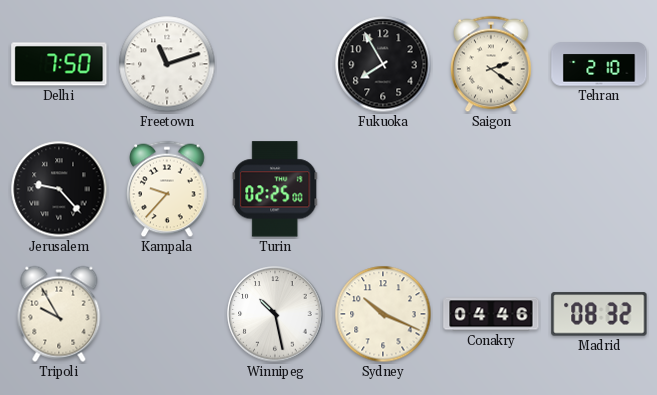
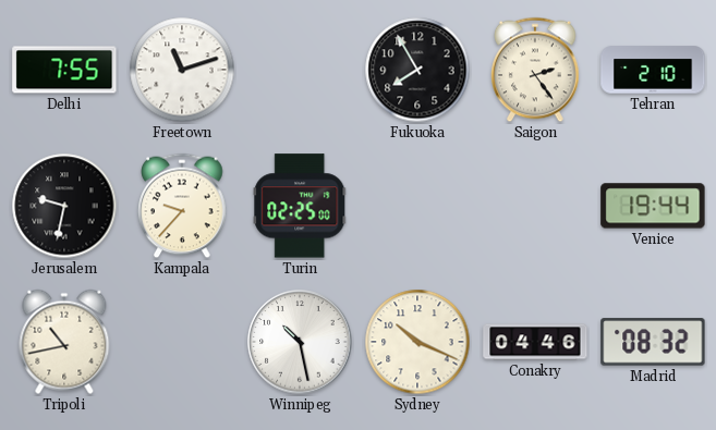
Delhi: 7:50 -> 7:55
Saigon: 2:21 -> 2:24
Jerusalem: 9:23 -> 9:32
Venice: none -> 19:44
Tripoli: 9:55 -> 10:43
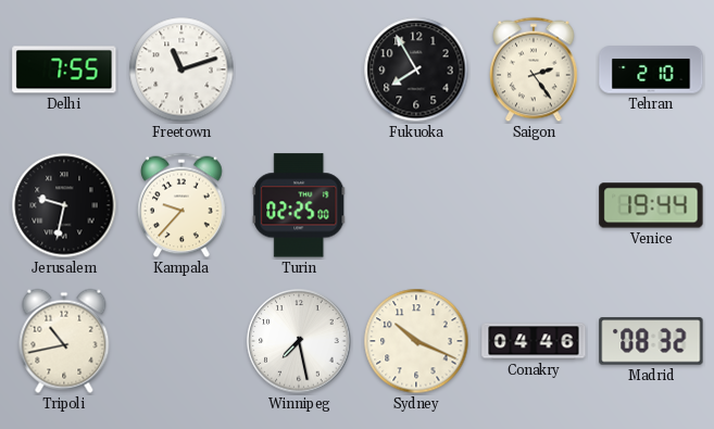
Winnipeg: 10:28 -> 7:28
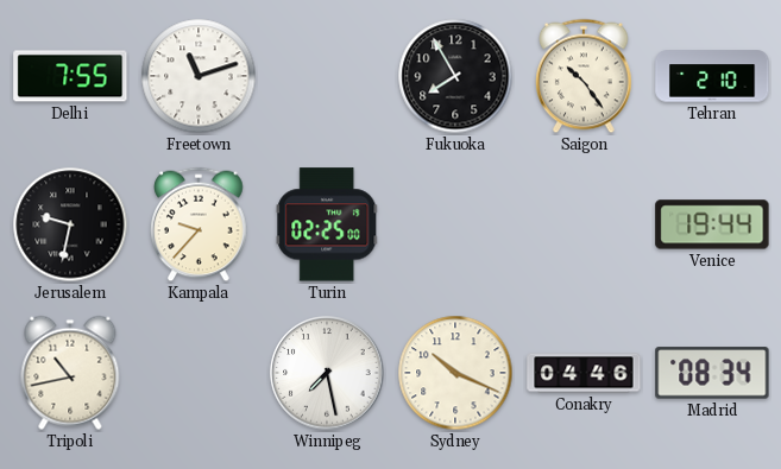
Saigon: 2:24 -> 10:24
Madrid: 08:32 -> 08:34
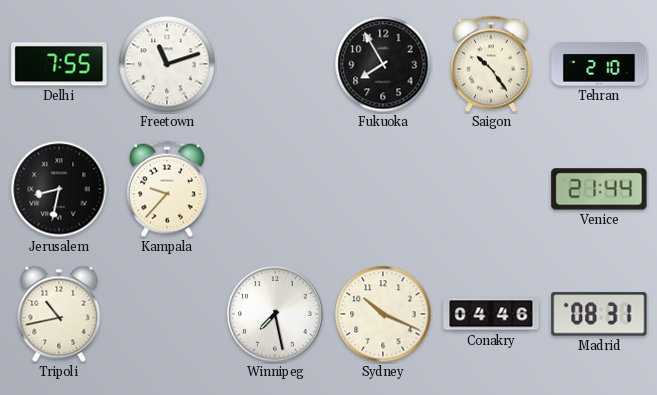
Jerusalem: 9:32 -> 8:32
Turin: 02:25 -> none
Venice: 19:44 -> 21:44
Madrid: 08:34 -> 08:31
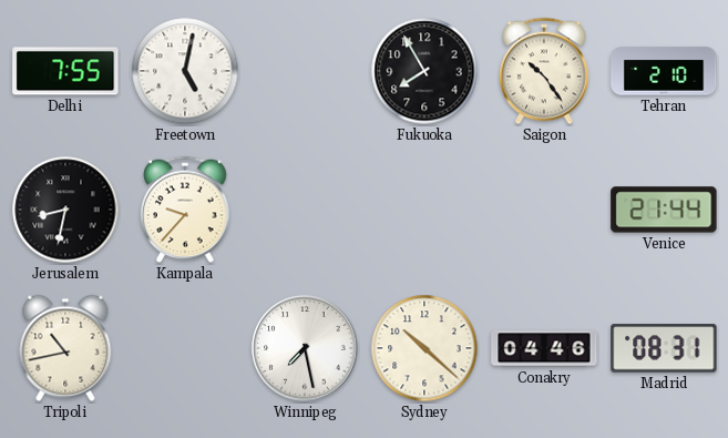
Freetown: 11:12 -> 5:02
Sydney: 10:19 -> 10:22
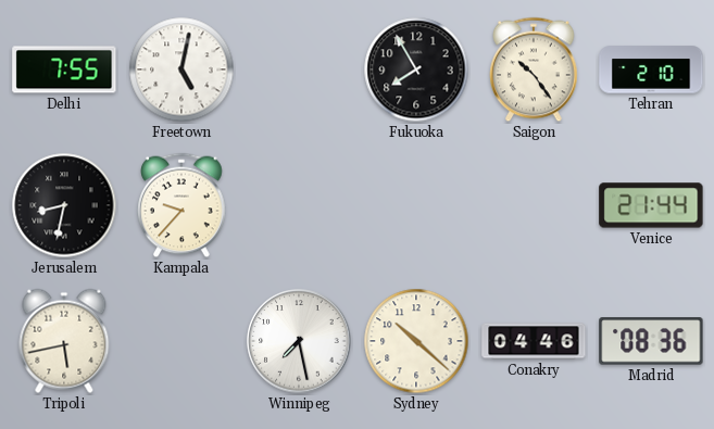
Tripoli: 10:43 -> 5:43
Madrid: 08:31 -> 08:36
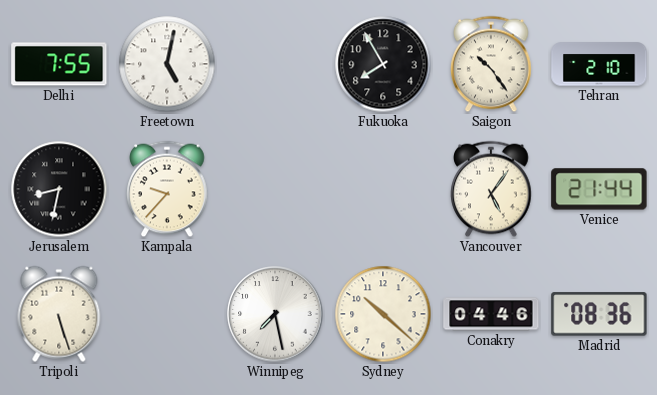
Vancouver: none -> 5:06
Tripoli: 5:43 -> 5:27
